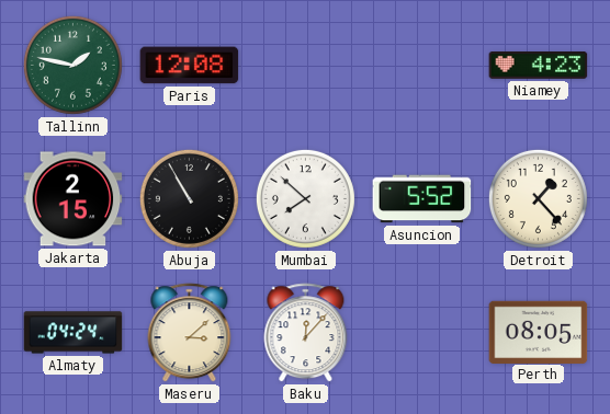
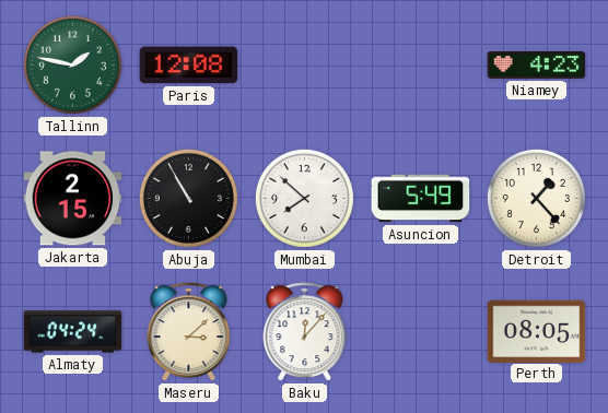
Asuncion: 5:52 -> 5:49
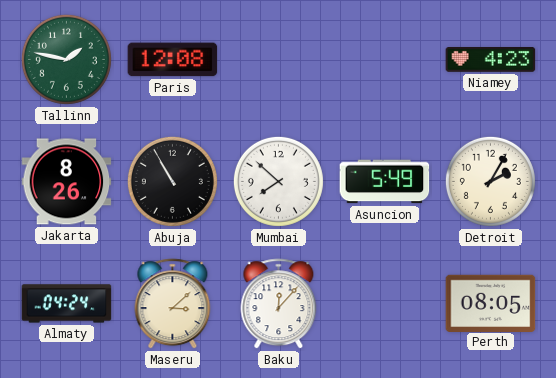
Jakarta: 2:15 -> 8:26
Detroit: 1:23 -> 2:05
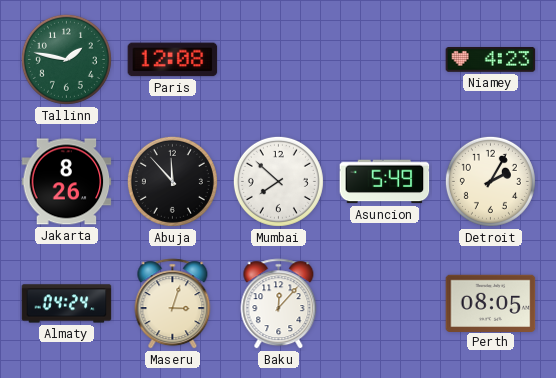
Abuja: 10:55 -> 11:53
Maseru: 3:08 -> 3:03
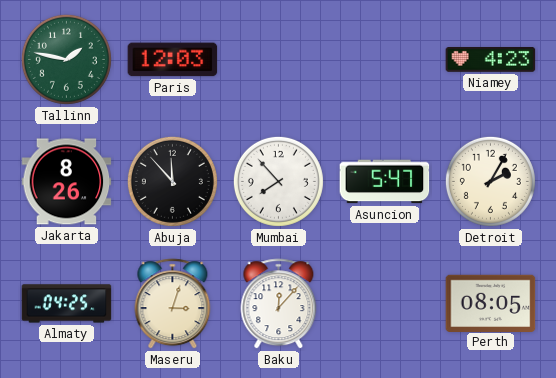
Paris: 12:08 -> 12:03
Mumbai: 7:52 -> 7:53
Asuncion: 5:49 -> 5:47
Almaty: 04:24 -> 04:25
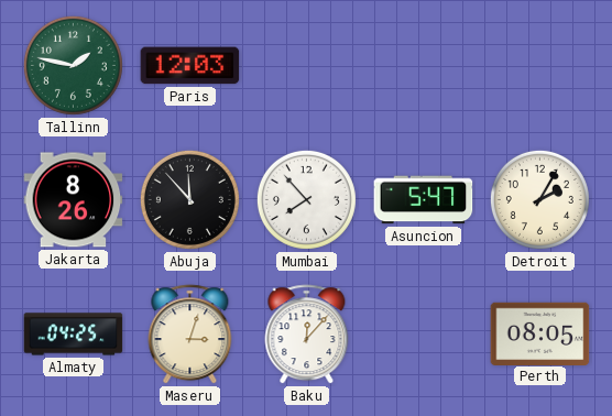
Niamey: 4:23 -> none
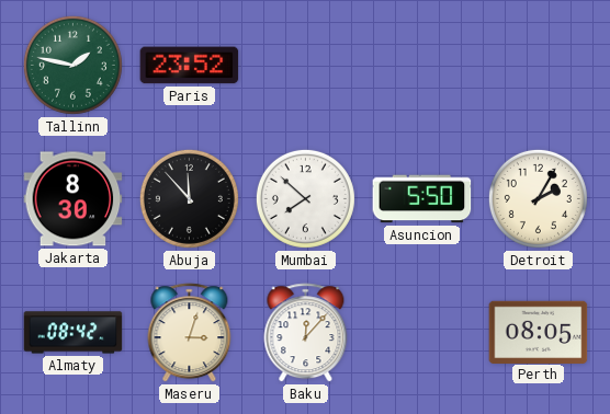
Paris: 12:03 -> 23:52
Jakarta: 8:26 -> 8:30
Mumbai: 7:53 -> 7:52
Asuncion: 5:47 -> 5:50
Almaty: 04:25 -> 08:42
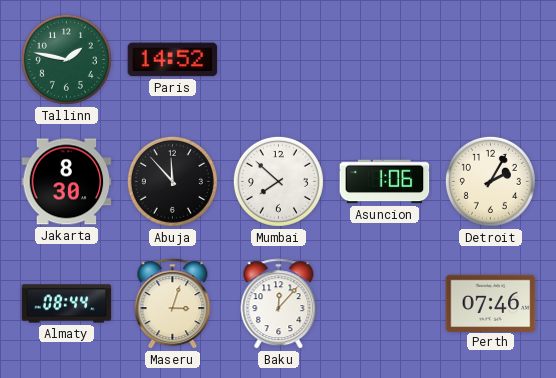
Paris: 23:52 -> 14:52
Asuncion: 5:50 -> 1:06
Almaty: 08:42 -> 08:44
Perth: 08:05 -> 07:46
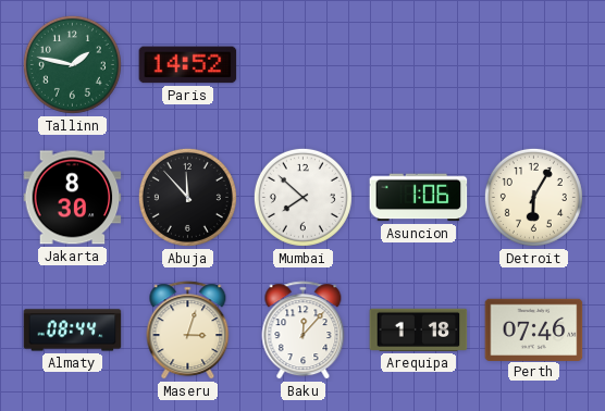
Detroit: 2:05 -> 6:05
Arequipa: none -> 1:18
